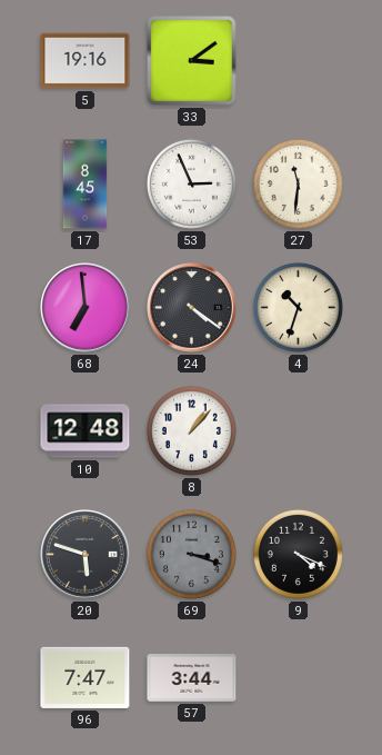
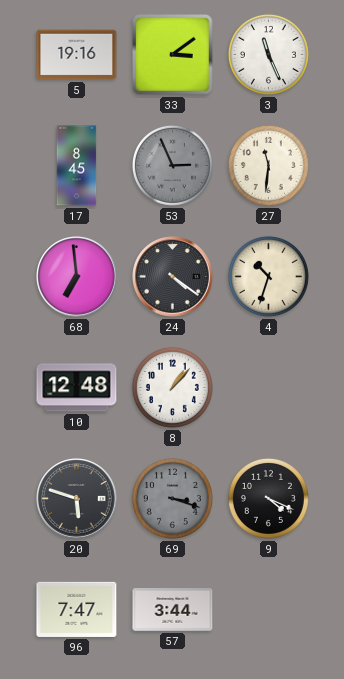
3: none -> 11:26
53 dial: white -> grey
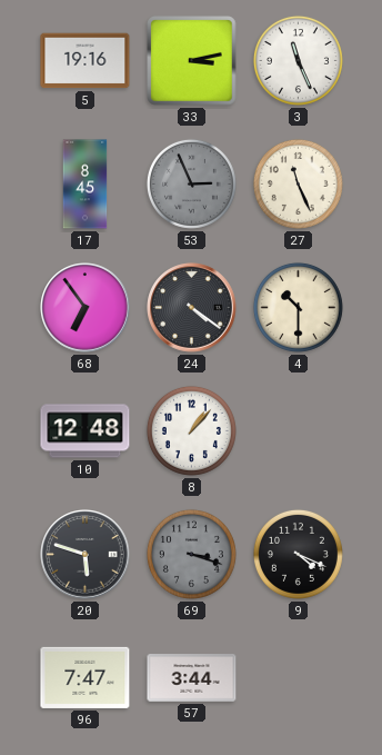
33: 3:09 -> 3:13
27: 11:31 -> 11:26
68: 6:59 -> 6:54
4: 10:33 -> 10:30
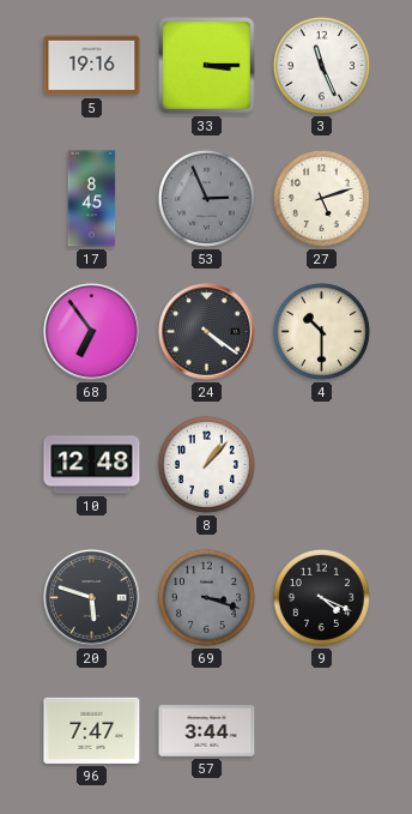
33: 3:13 -> 3:15
27: 11:26 -> 5:12
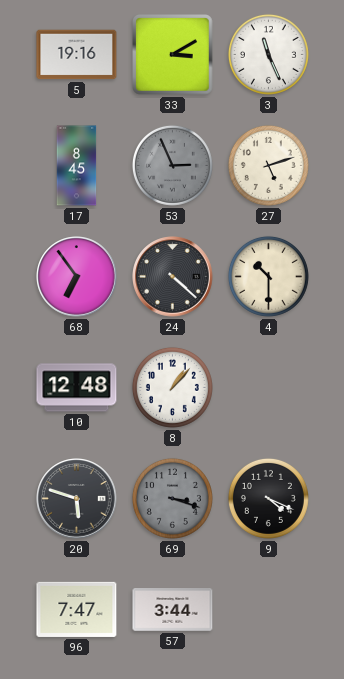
33: 3:15 -> 3:10
24: 4:21 -> 4:22
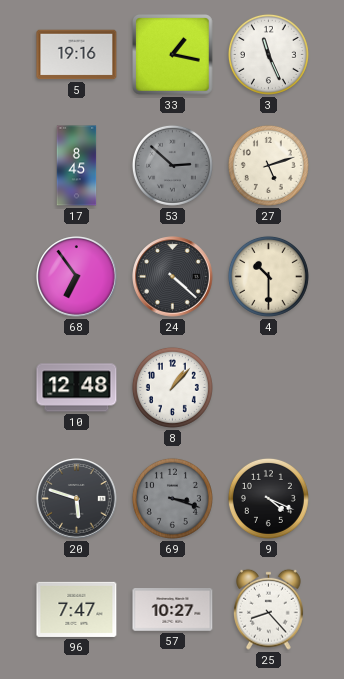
33: 3:10 -> 1:17
53: 2:56 -> 2:52
57: 3:44 -> 10:27
25: none -> 8:23
